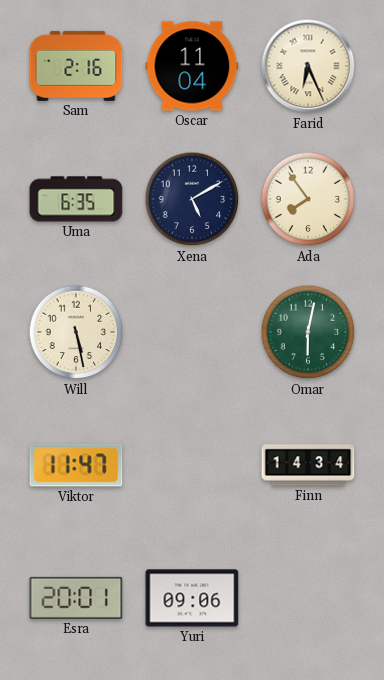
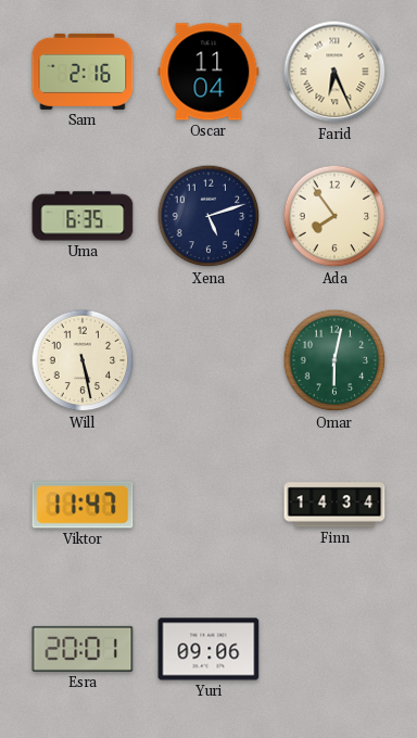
Xena: 5:10 -> 5:12
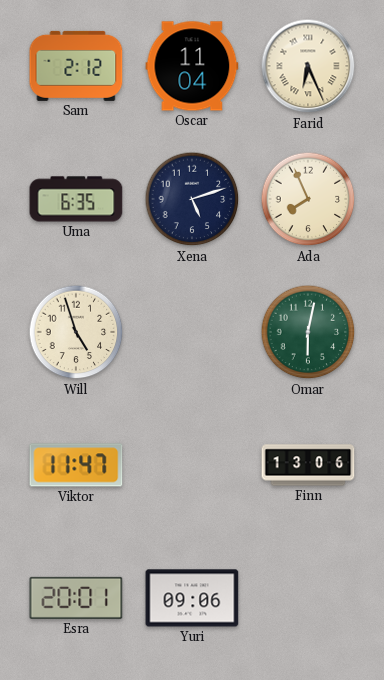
Sam: 2:16 -> 2:12
Ada: 7:54 -> 7:56
Will: 5:28 -> 4:57
Finn: 14:34 -> 13:06
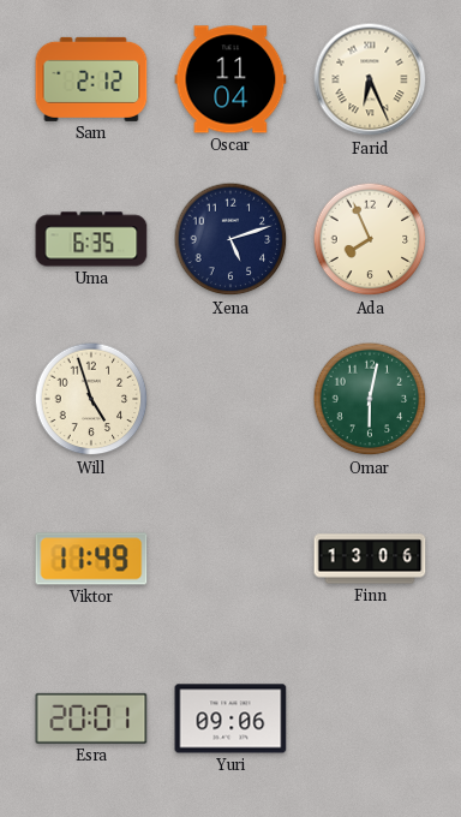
Viktor: 11:47 -> 11:49
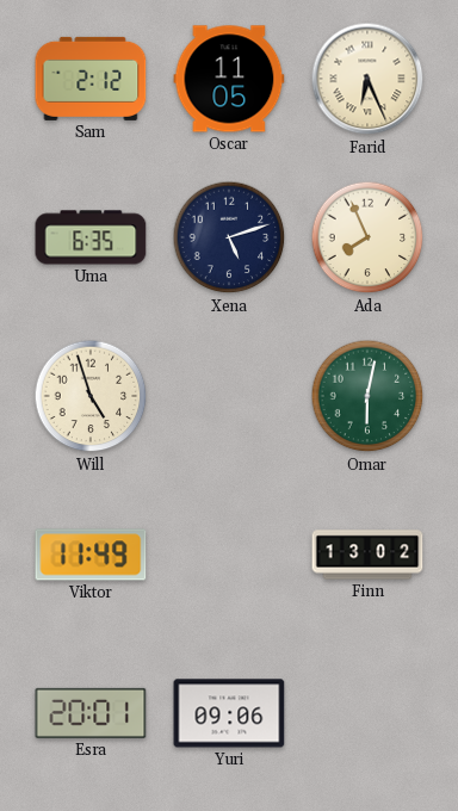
Oscar: 11:04 -> 11:05
Finn: 13:06 -> 13:02
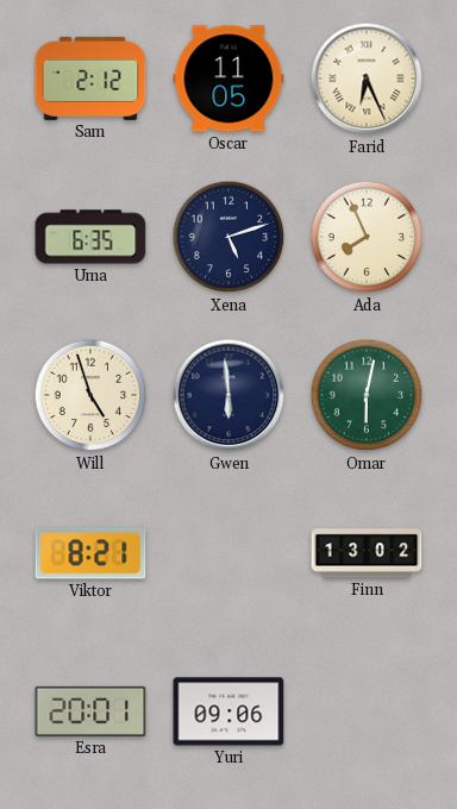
Gwen: none -> 5:59
Viktor: 11:49 -> 8:21
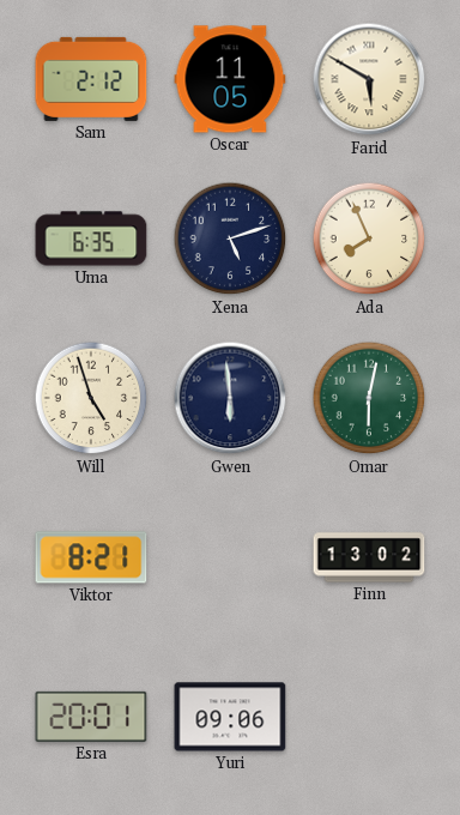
Farid: 6:26 -> 5:50
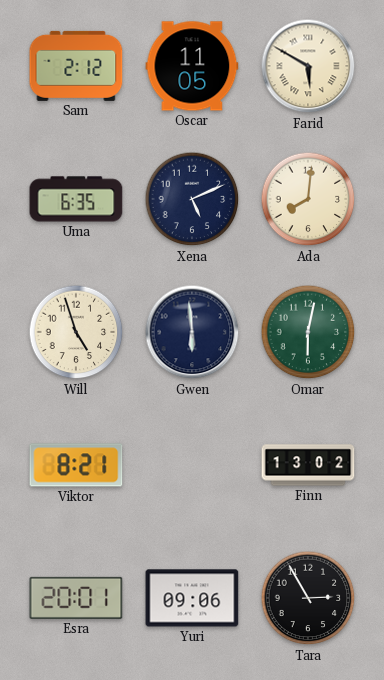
Xena: 5:12 -> 5:11
Ada: 7:56 -> 8:01
Tara: none -> 2:55
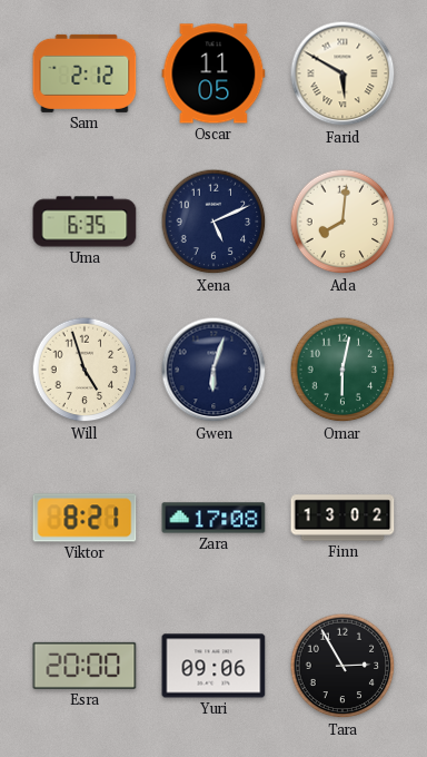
Gwen: 5:59 -> 6:03
Zara: none -> 17:08
Esra: 20:01 -> 20:00
